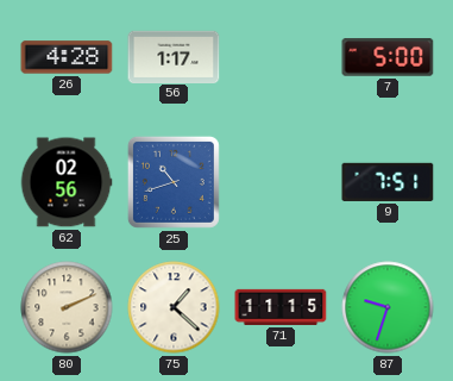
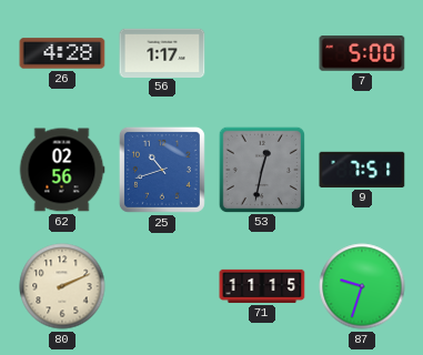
53: none -> 12:32
75: 1:22 -> none
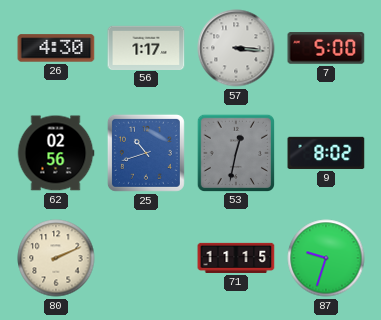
26: 4:28 -> 4:30
57: none -> 3:16
9: 7:51 -> 8:02
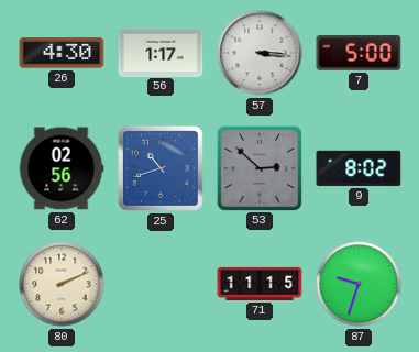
53: 12:32 -> 2:52
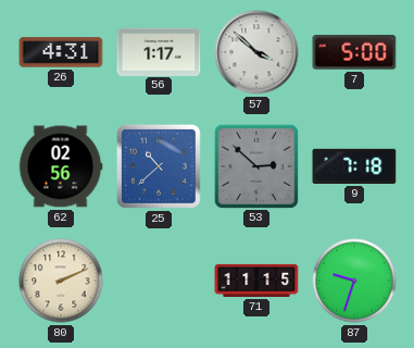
26: 4:30 -> 4:31
57: 3:16 -> 3:52
25: 10:42 -> 10:38
9: 8:02 -> 7:18
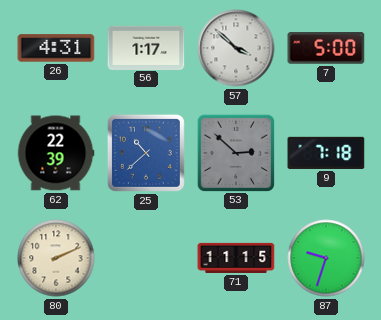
62: 02:56 -> 22:39
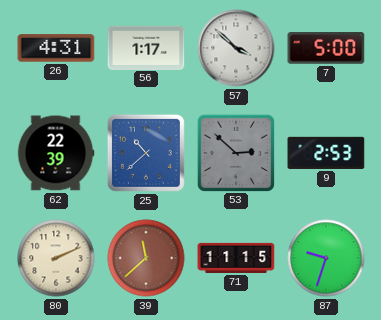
9: 7:18 -> 2:53
39: none -> 11:38
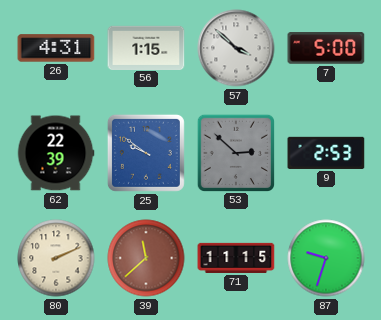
56: 1:17 -> 1:15
25: 10:38 -> 9:51
